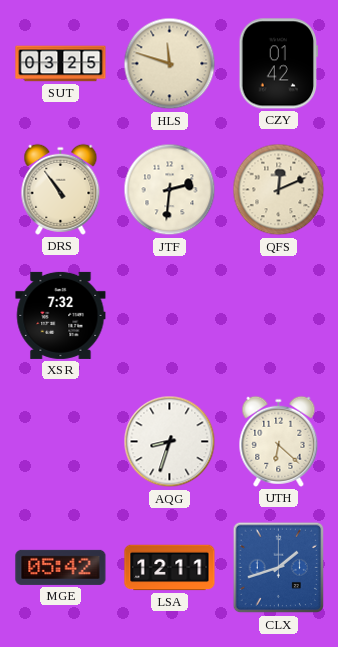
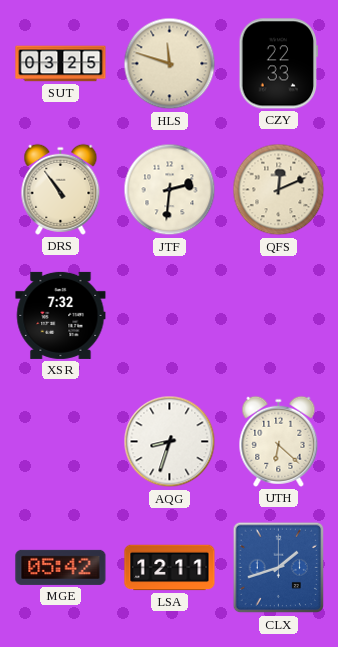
CZY: 01:42 -> 22:33
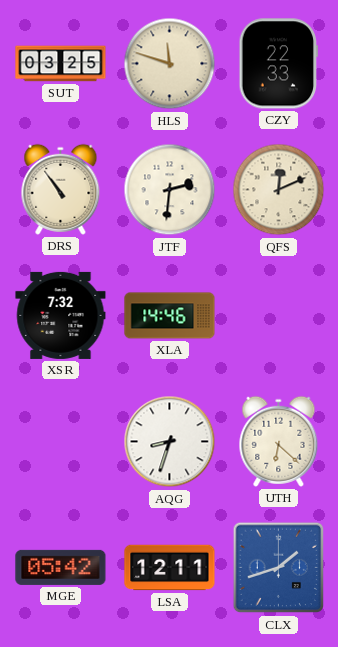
XLA: none -> 14:46
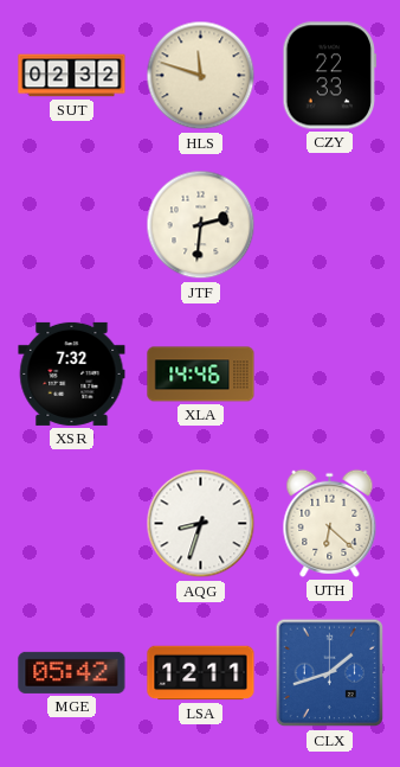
SUT: 03:25 -> 02:32
DRS: 10:54 -> none
QFS: 12:11 -> none
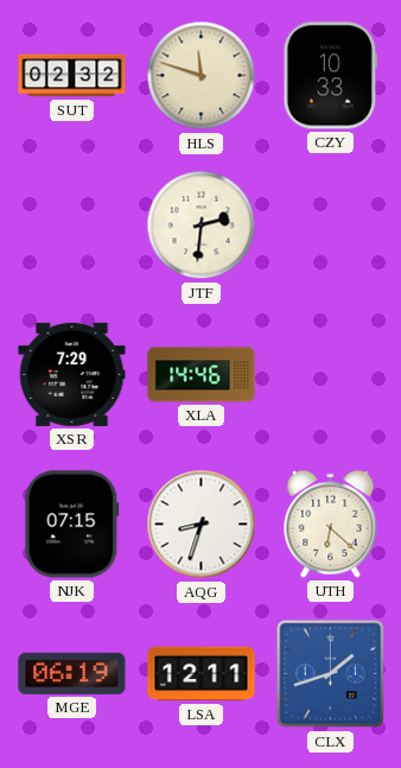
CZY: 22:33 -> 10:33
XSR: 7:32 -> 7:29
NJK: none -> 07:15
MGE: 05:42 -> 06:19
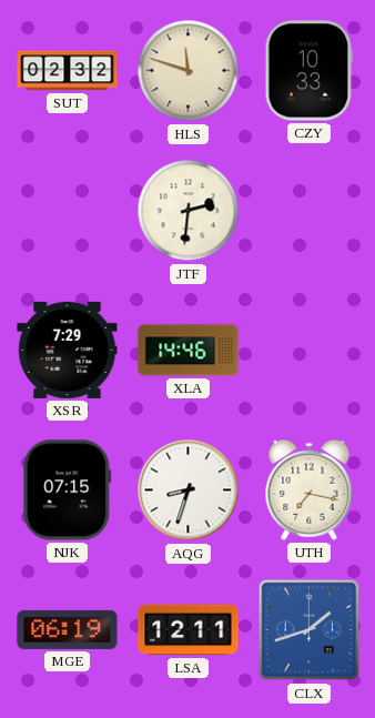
UTH: 6:22 -> 7:17
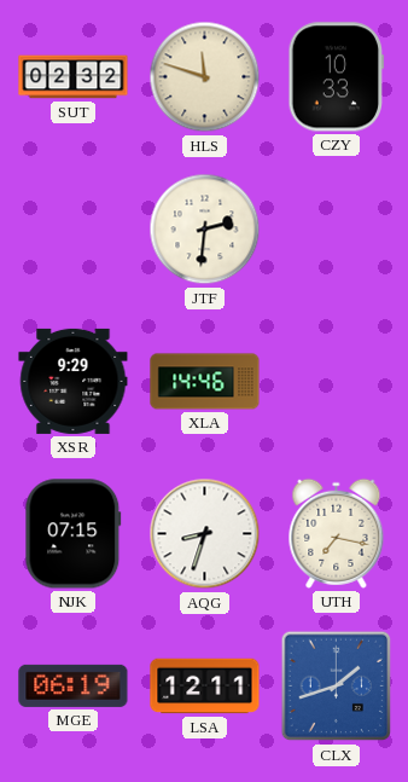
XSR: 7:29 -> 9:29
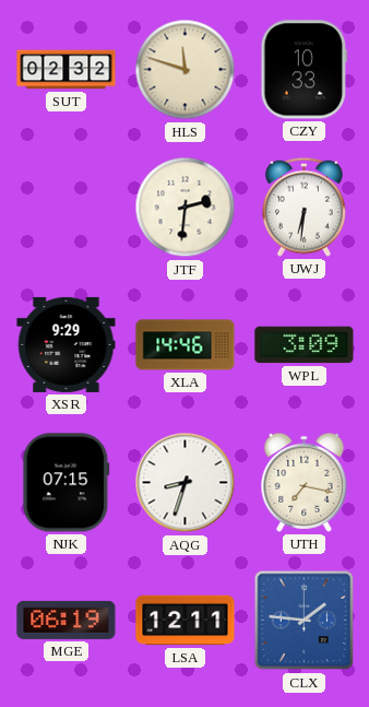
UWJ: none -> 6:31
WPL: none -> 3:09
CLX: 1:42 -> 1:46
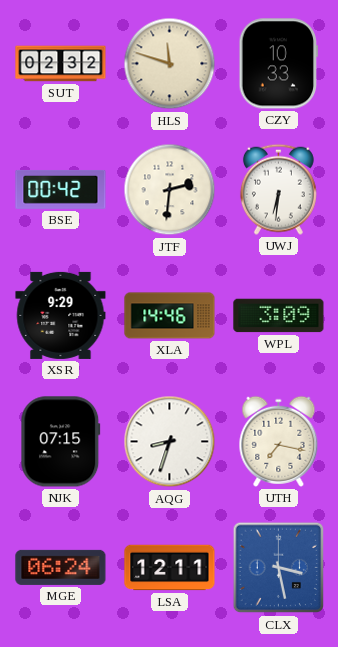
BSE: none -> 00:42
MGE: 06:19 -> 06:24
CLX: 1:46 -> 3:28
